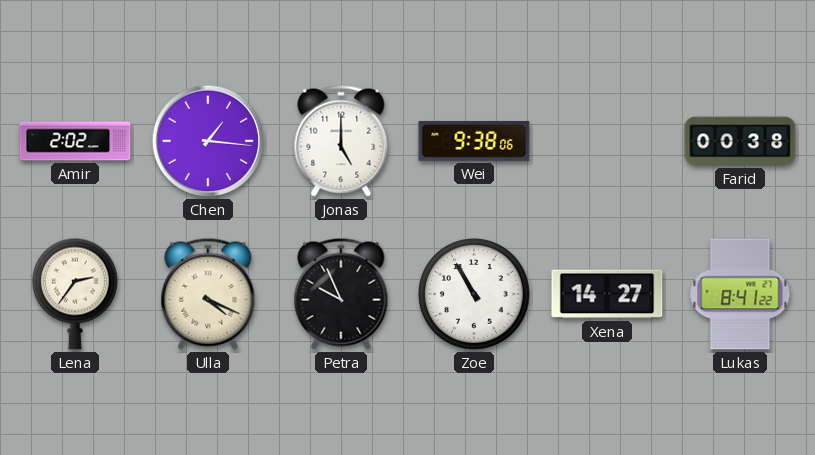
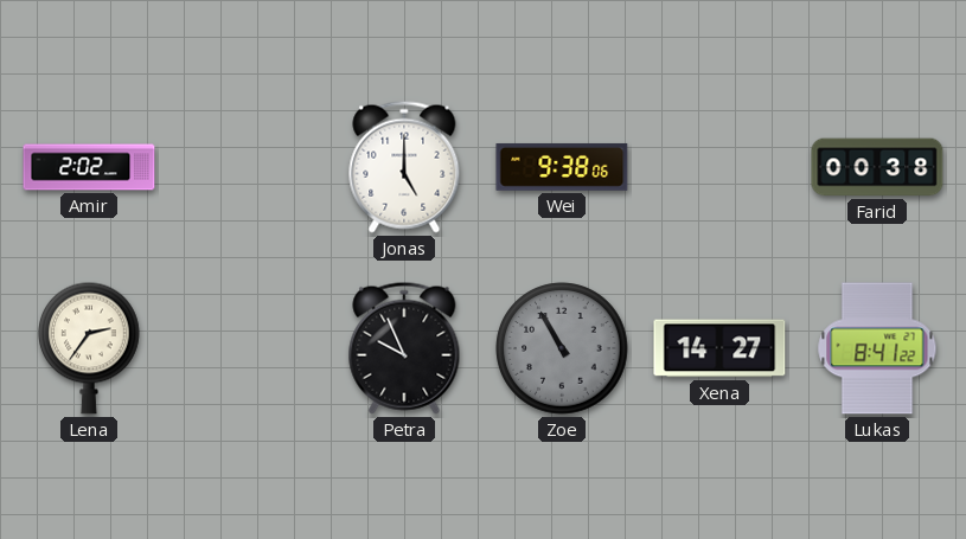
Chen: 1:16 -> none
Ulla: 4:19 -> none
Zoe dial: white -> grey
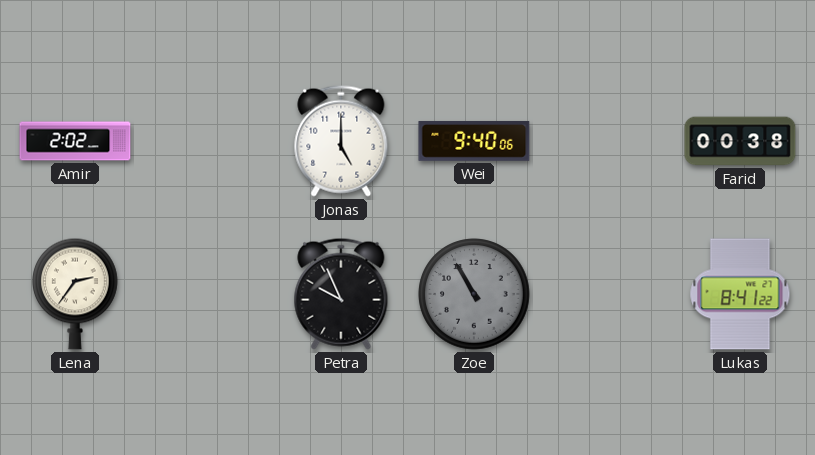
Wei: 9:38 -> 9:40
Xena: 14:27 -> none
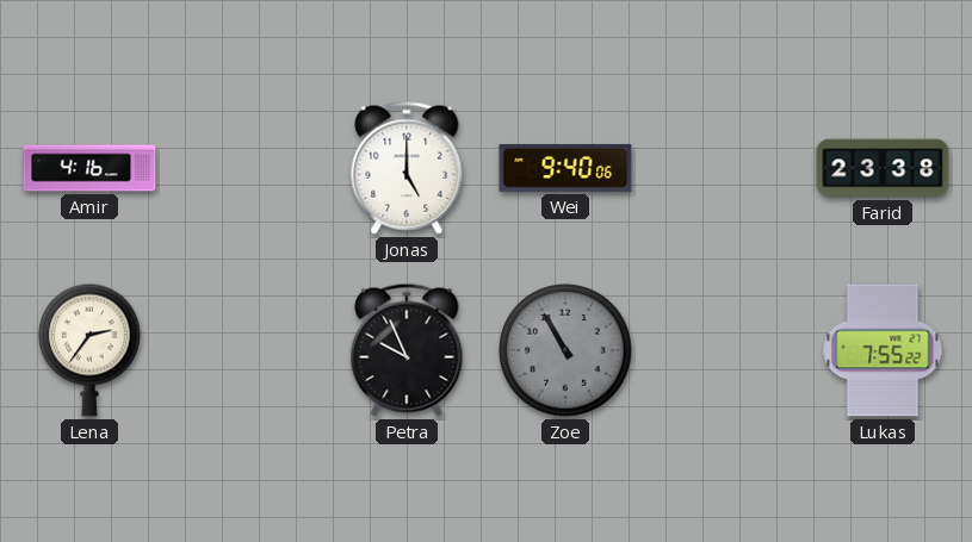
Amir: 2:02 -> 4:16
Farid: 00:38 -> 23:38
Lukas: 8:41 -> 7:55
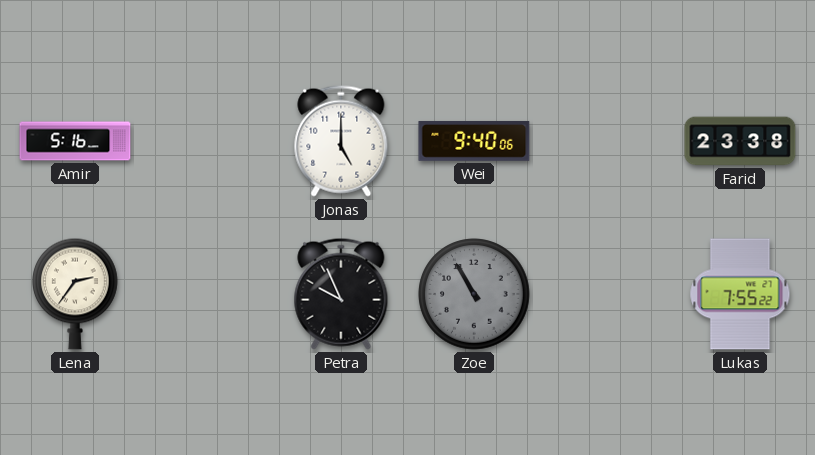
Amir: 4:16 -> 5:16
